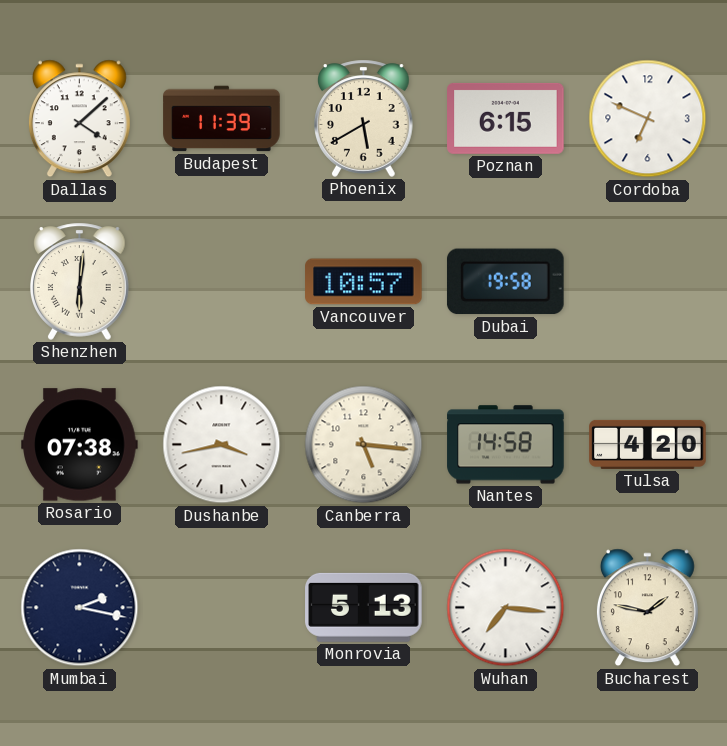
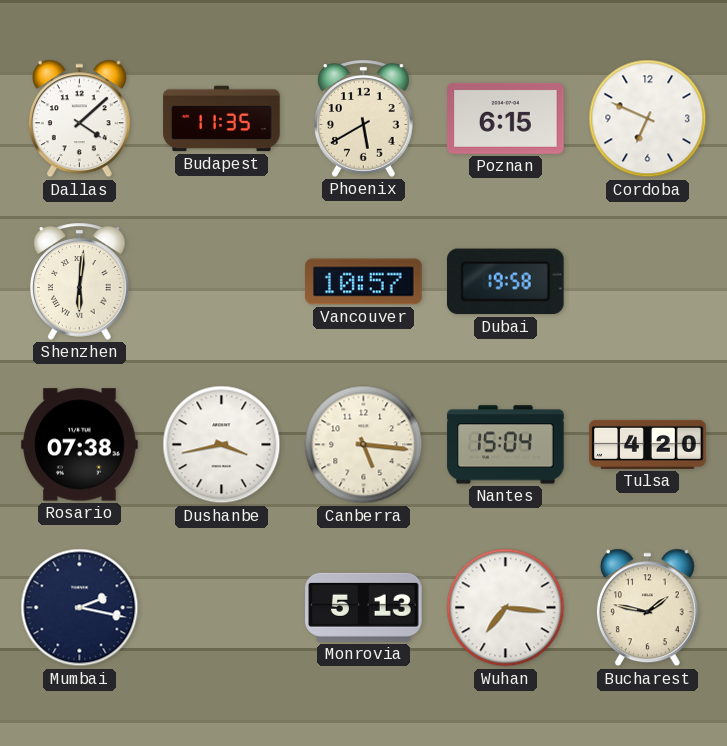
Budapest: 11:39 -> 11:35
Nantes: 14:58 -> 15:04
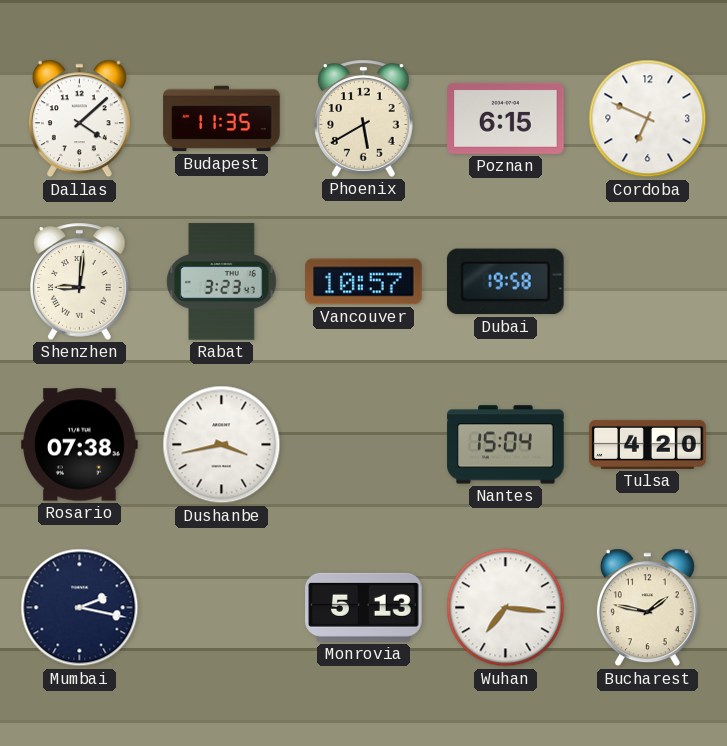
Shenzhen: 6:01 -> 9:01
Rabat: none -> 3:23
Canberra: 5:16 -> none
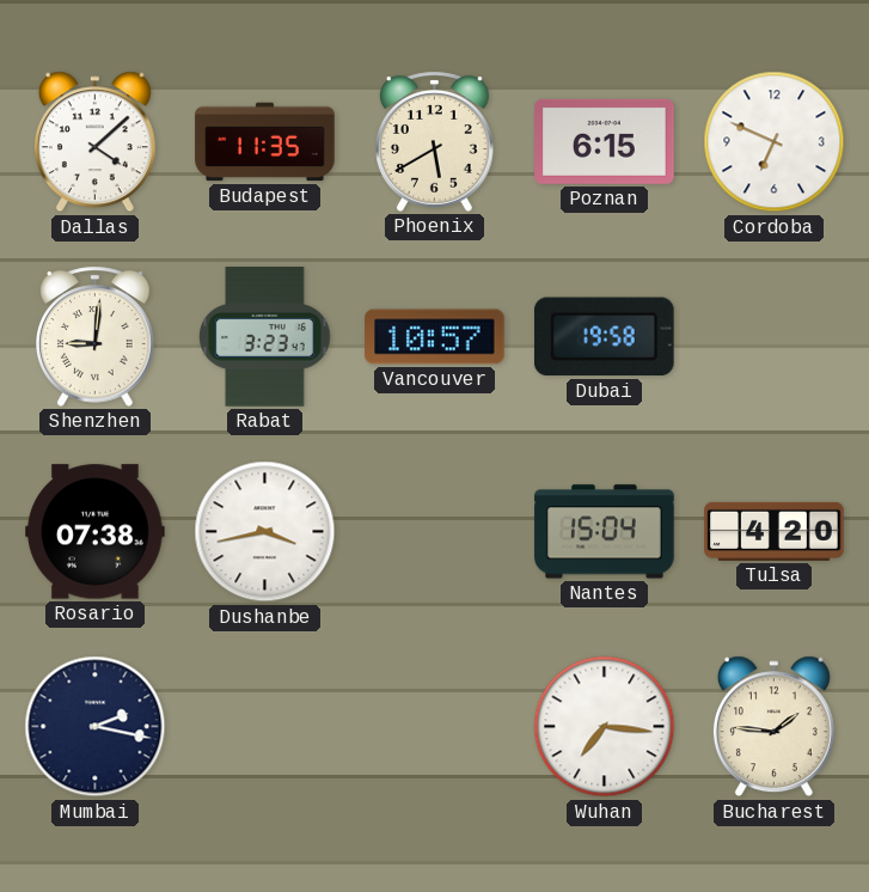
Monrovia: 5:13 -> none
Bucharest: 1:47 -> 1:46
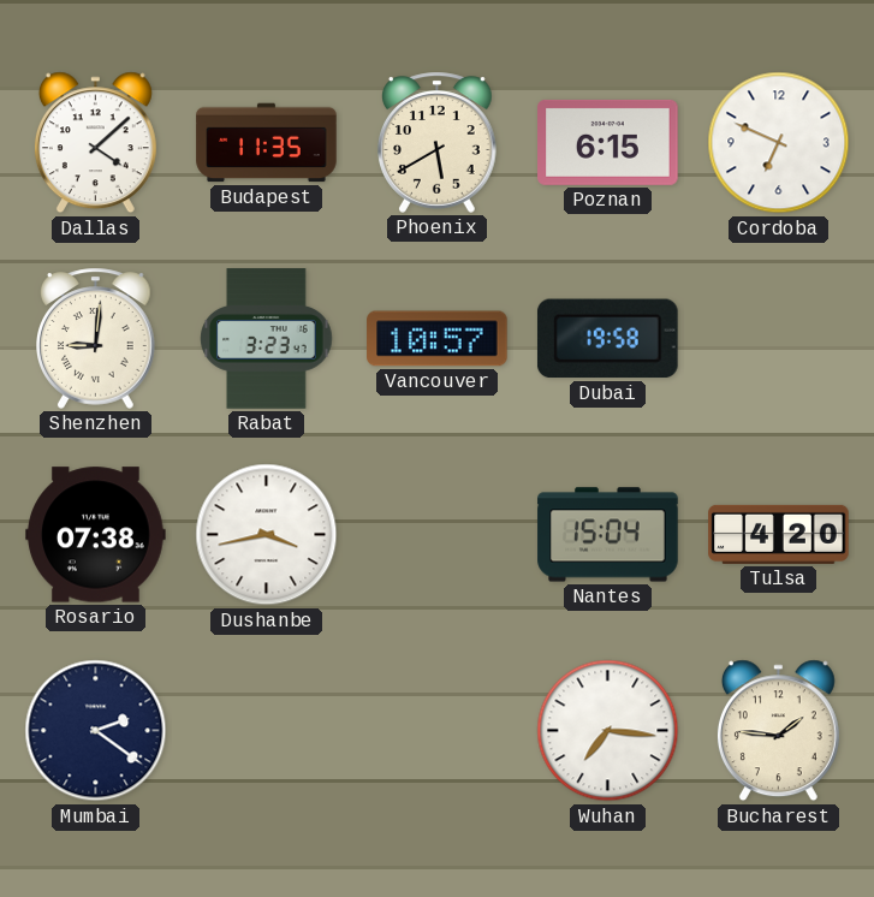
Mumbai: 2:17 -> 2:21
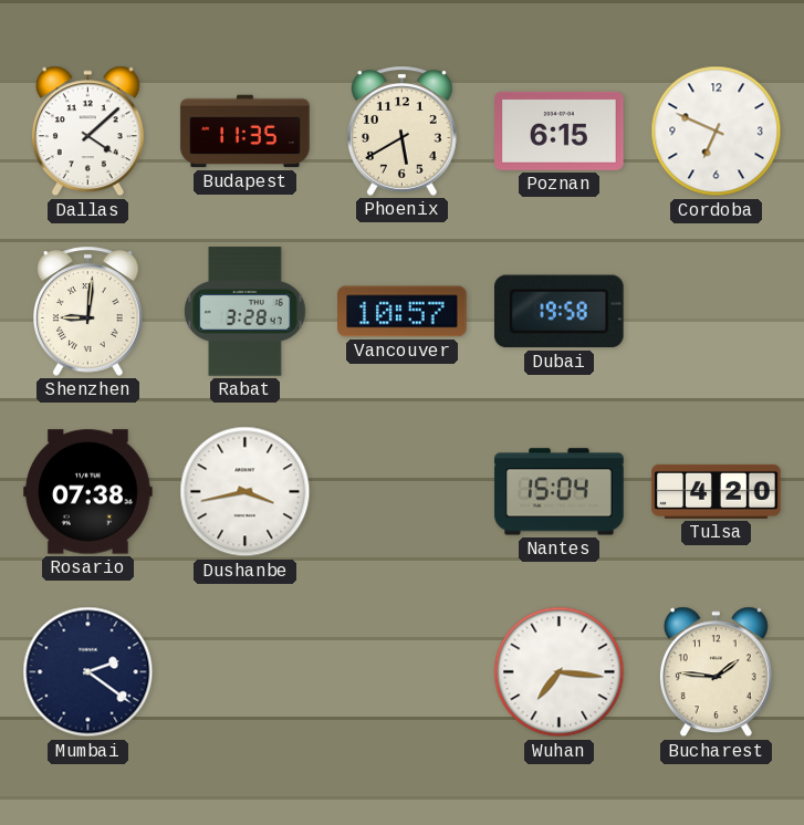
Rabat: 3:23 -> 3:28
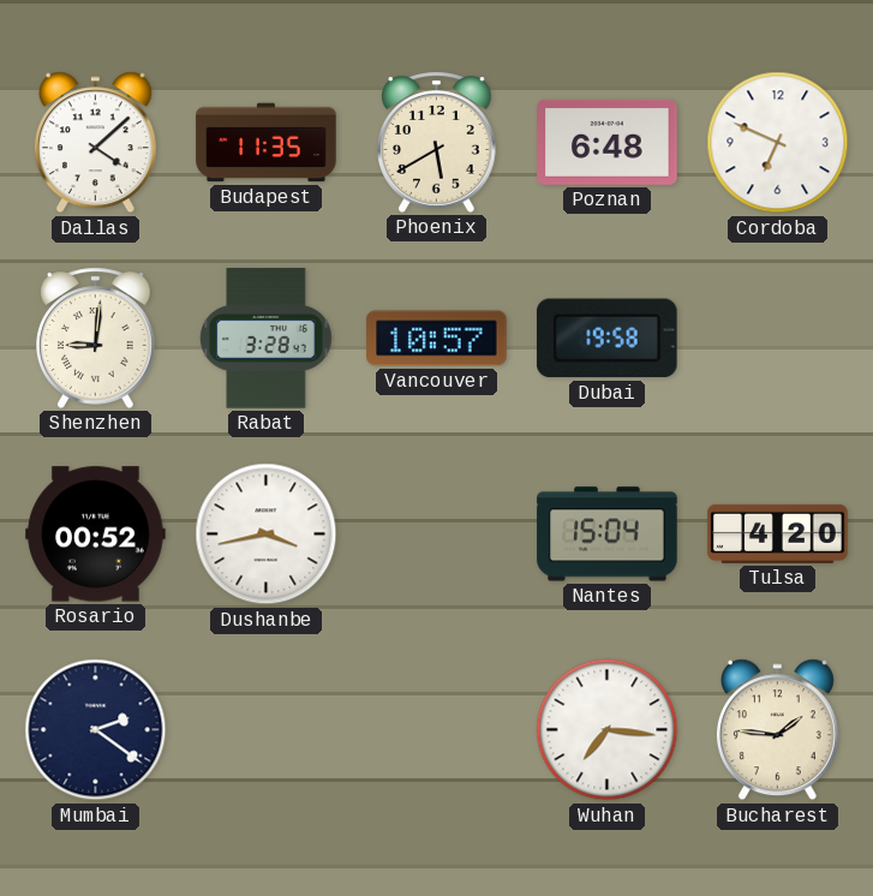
Poznan: 6:15 -> 6:48
Rosario: 07:38 -> 00:52
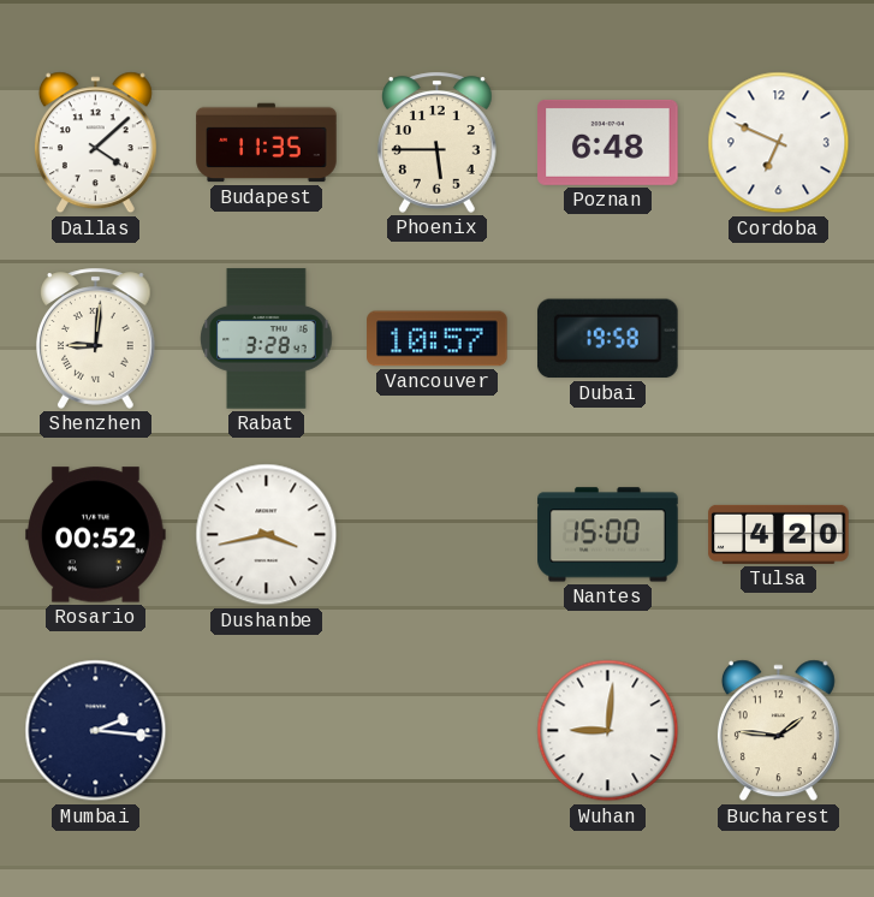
Phoenix: 5:40 -> 5:45
Nantes: 15:04 -> 15:00
Mumbai: 2:21 -> 2:16
Wuhan: 7:16 -> 9:01
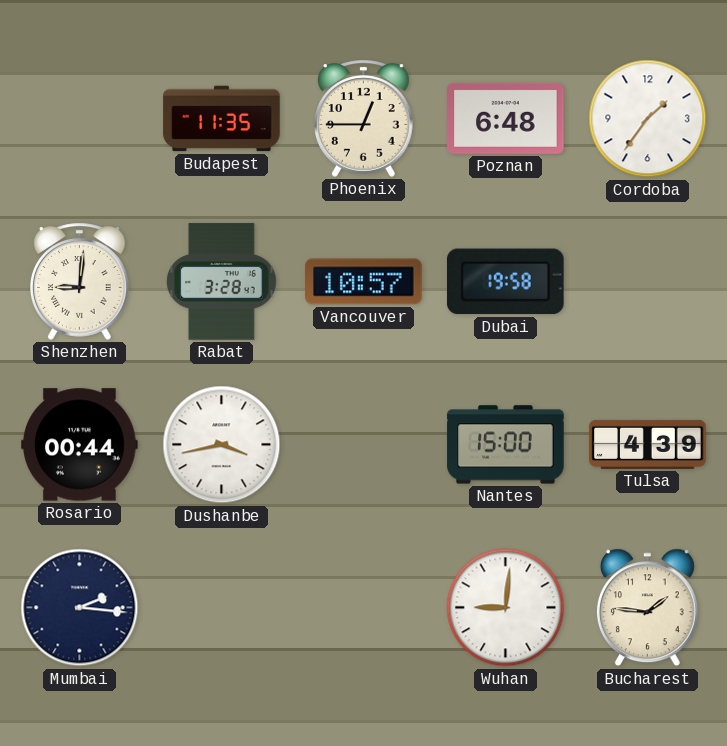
Dallas: 4:08 -> none
Phoenix: 5:45 -> 12:45
Cordoba: 6:49 -> 1:36
Rosario: 00:52 -> 00:44
Tulsa: 4:20 -> 4:39
